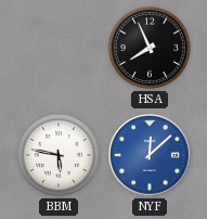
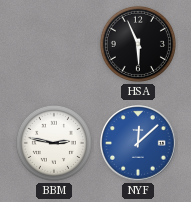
HSA: 7:56 -> 5:56
BBM: 5:47 -> 2:47
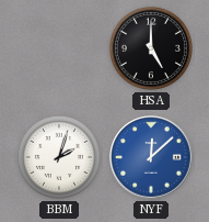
HSA: 5:56 -> 5:00
BBM: 2:47 -> 2:03
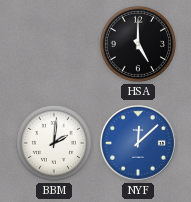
BBM: 2:03 -> 2:01
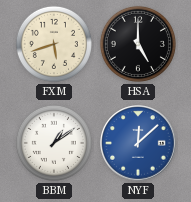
FXM: none -> 5:42
BBM: 2:01 -> 1:09
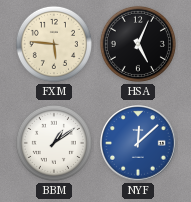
FXM: 5:42 -> 5:46
HSA: 5:00 -> 5:04
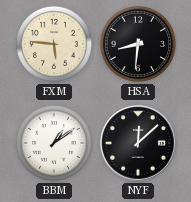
HSA: 5:04 -> 8:31
NYF dial: blue -> black
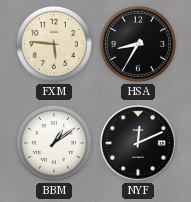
HSA: 8:31 -> 8:35
NYF: 12:08 -> 12:11
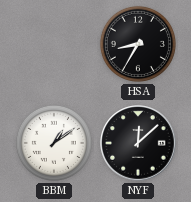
FXM: 5:46 -> none
NYF: 12:11 -> 12:08
